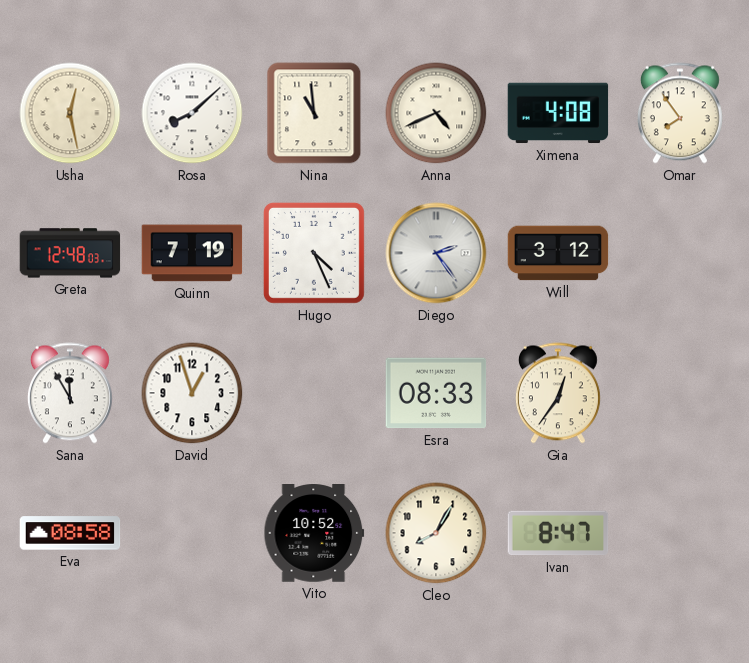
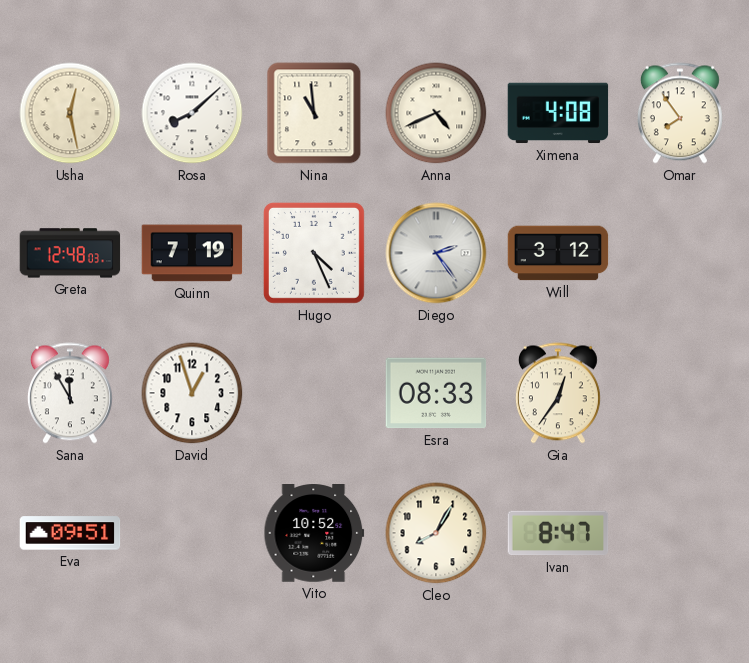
Eva: 08:58 -> 09:51
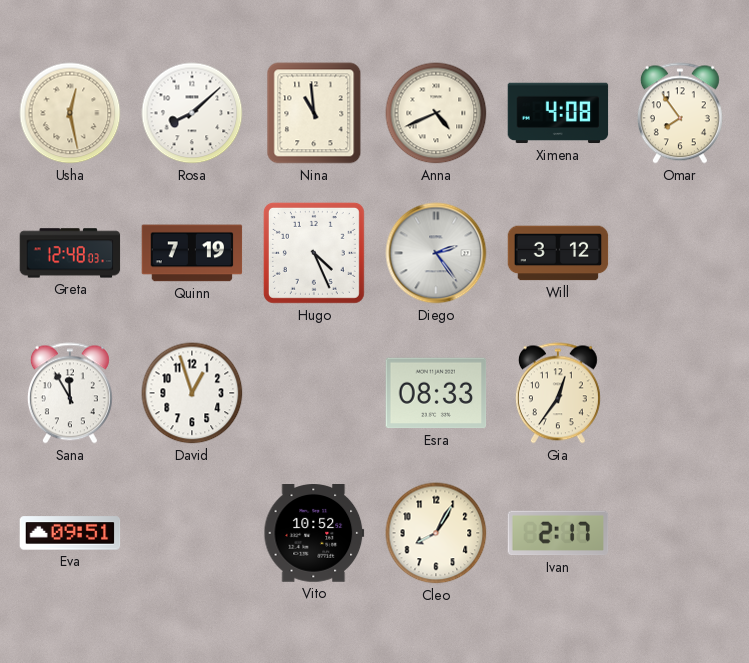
Ivan: 8:47 -> 2:17
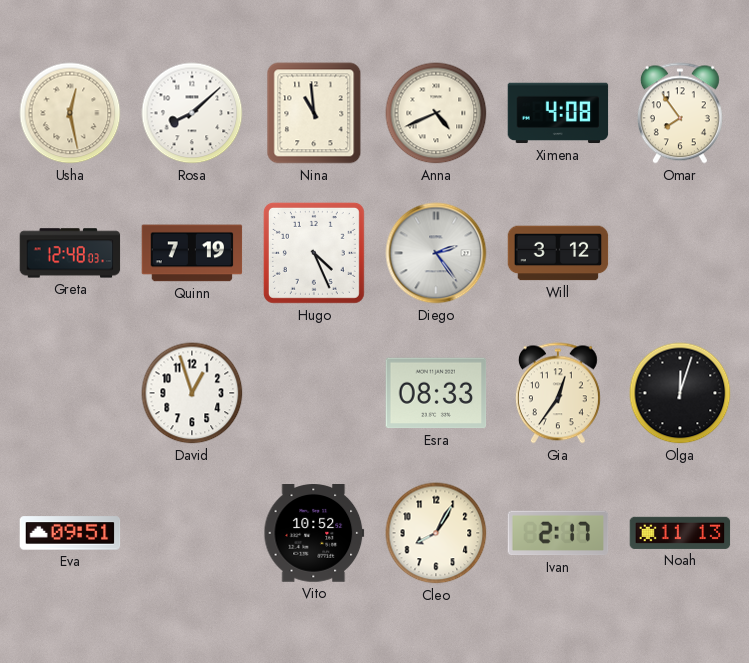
Sana: 11:55 -> none
Olga: none -> 12:03
Noah: none -> 11:13
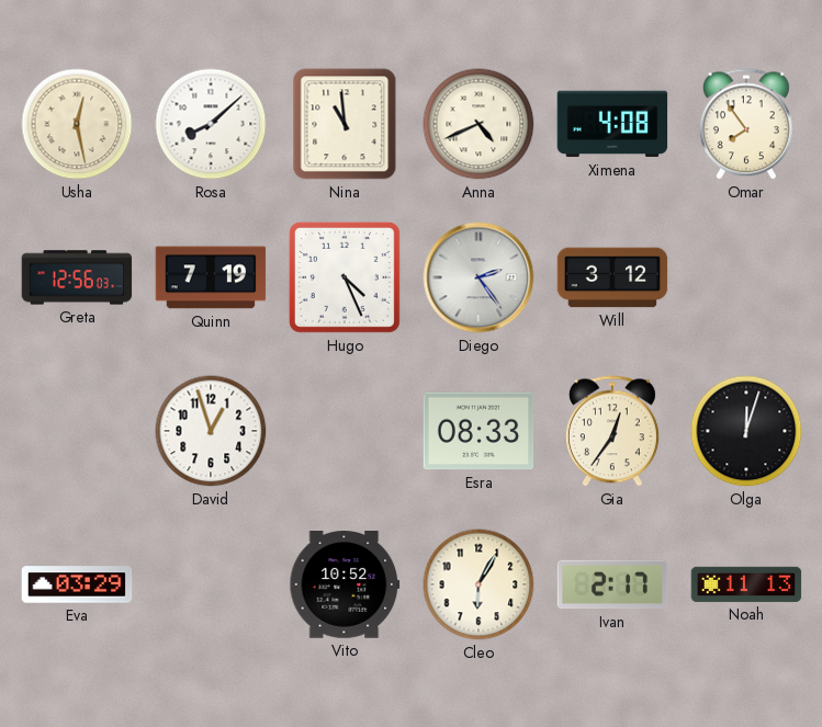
Greta: 12:48 -> 12:56
Eva: 09:51 -> 03:29
Cleo: 8:05 -> 6:05
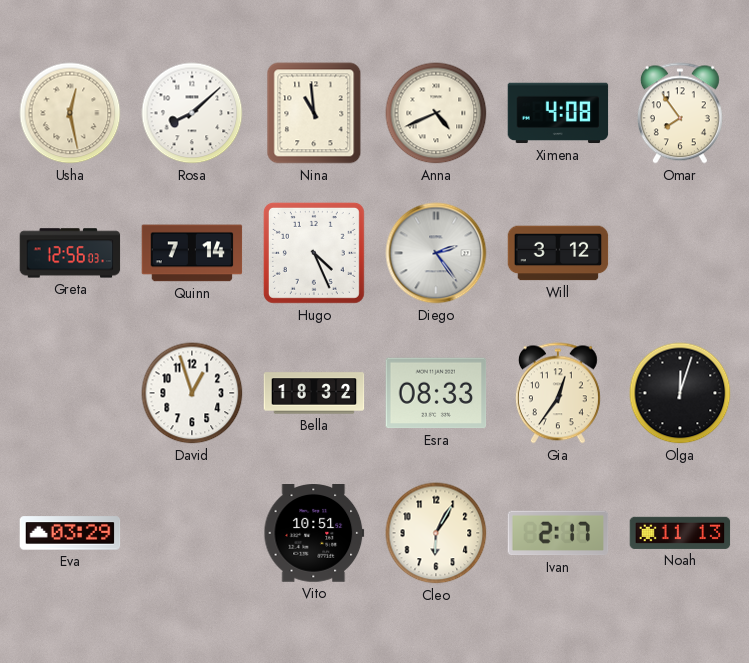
Quinn: 7:19 -> 7:14
Bella: none -> 18:32
Vito: 10:52 -> 10:51
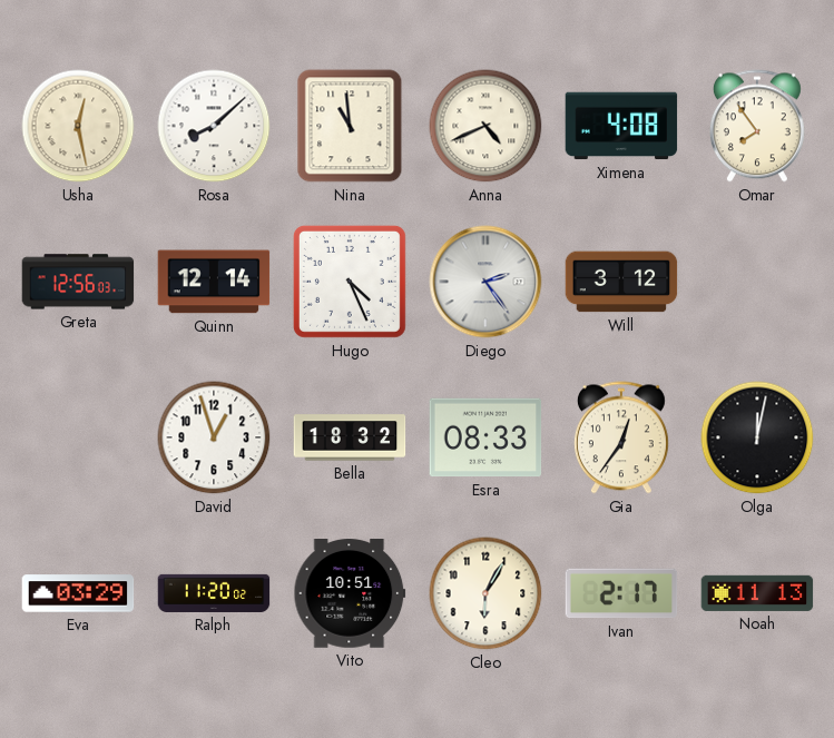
Quinn: 7:14 -> 12:14
Olga: 12:03 -> 12:02
Ralph: none -> 11:20
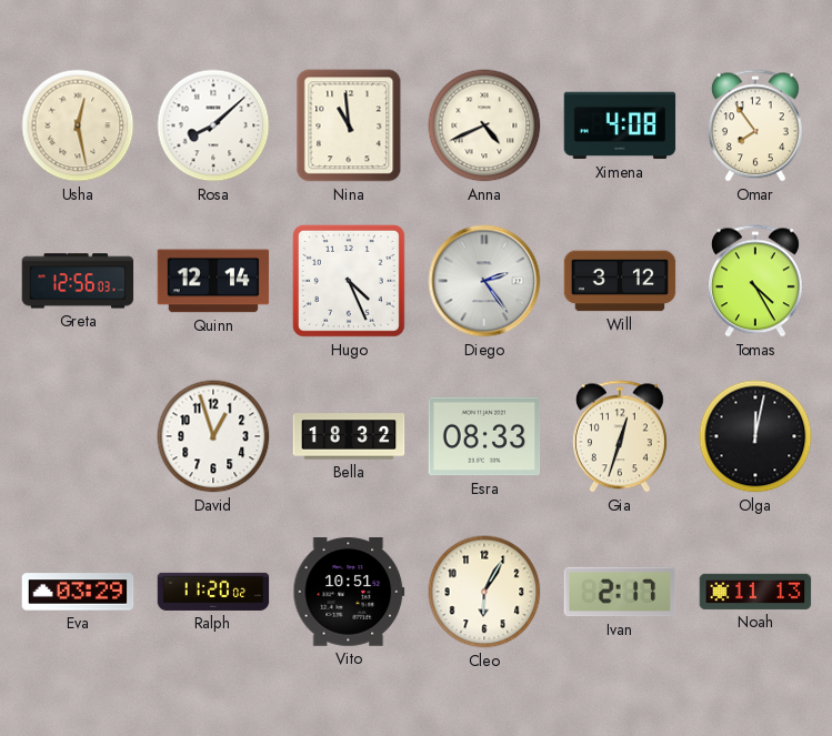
Tomas: none -> 4:25
Gia: 12:36 -> 12:33
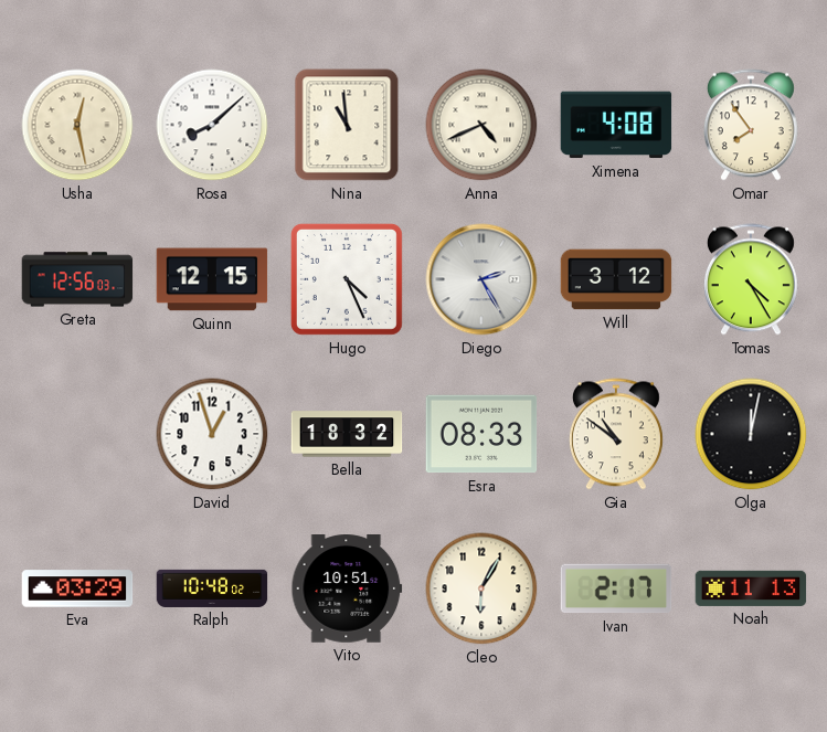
Quinn: 12:14 -> 12:15
Diego: 2:24 -> 2:25
Gia: 12:33 -> 10:51
Ralph: 11:20 -> 10:48
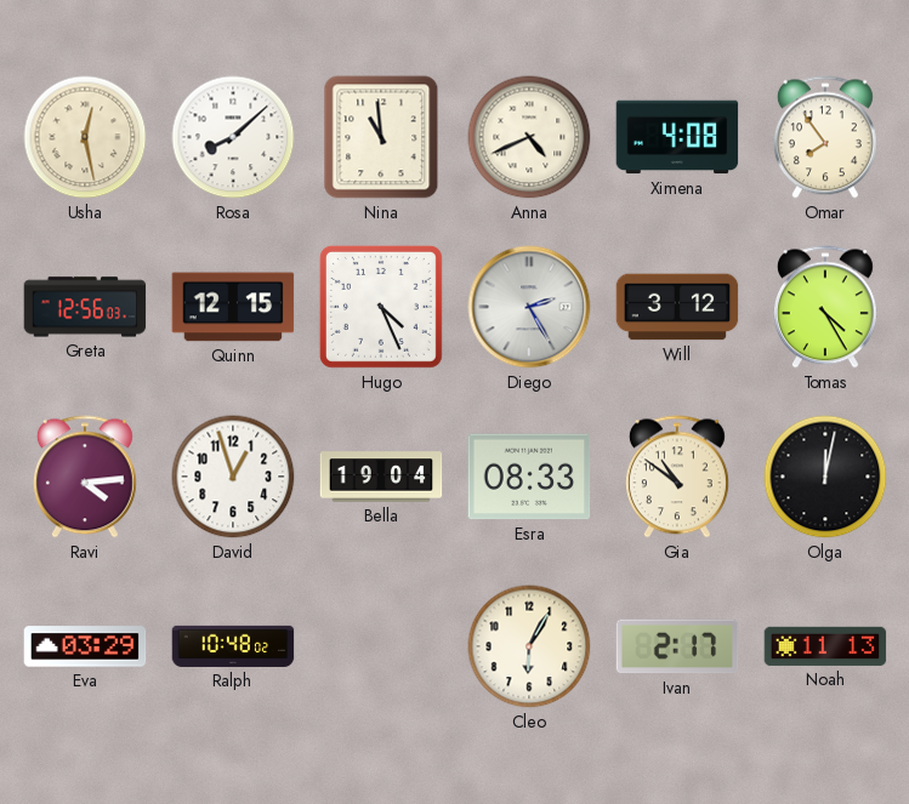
Ravi: none -> 4:14
Bella: 18:32 -> 19:04
Vito: 10:51 -> none
